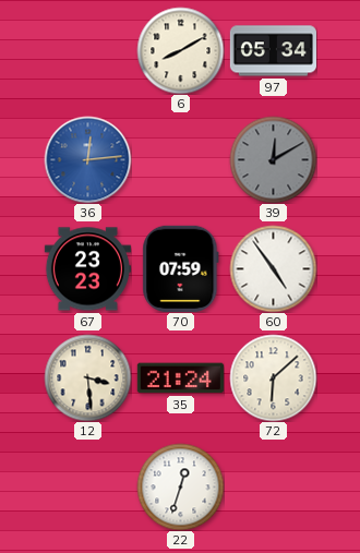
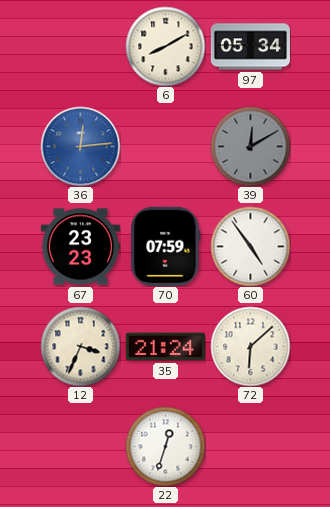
12: 3:29 -> 3:34
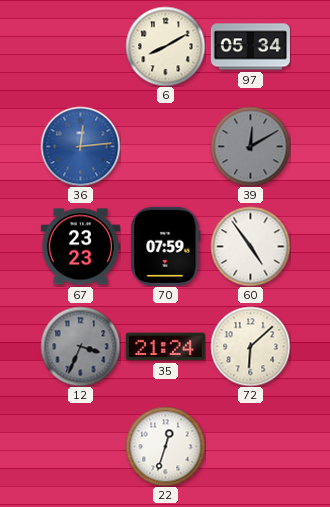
12 dial: cream -> grey
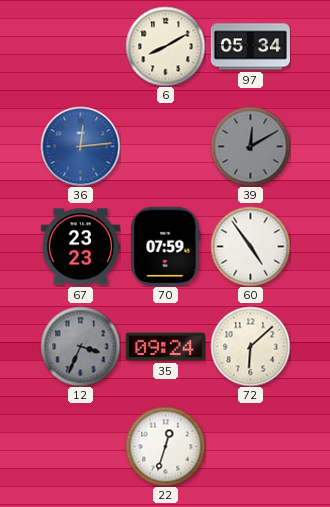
35: 21:24 -> 09:24
